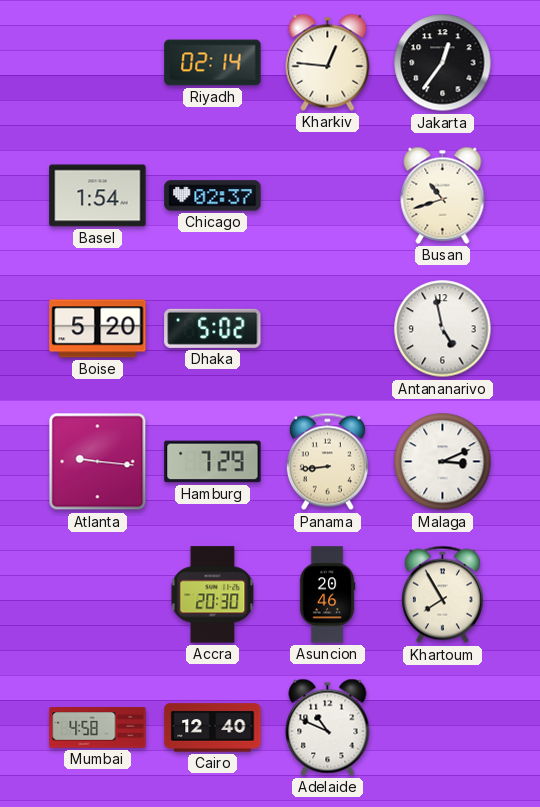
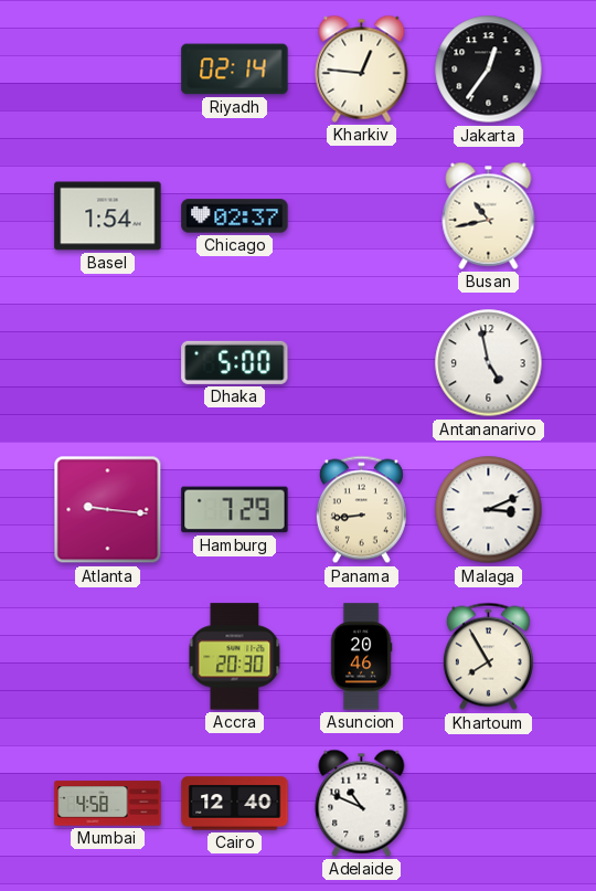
Busan: 10:42 -> 10:43
Boise: 5:20 -> none
Dhaka: 5:02 -> 5:00
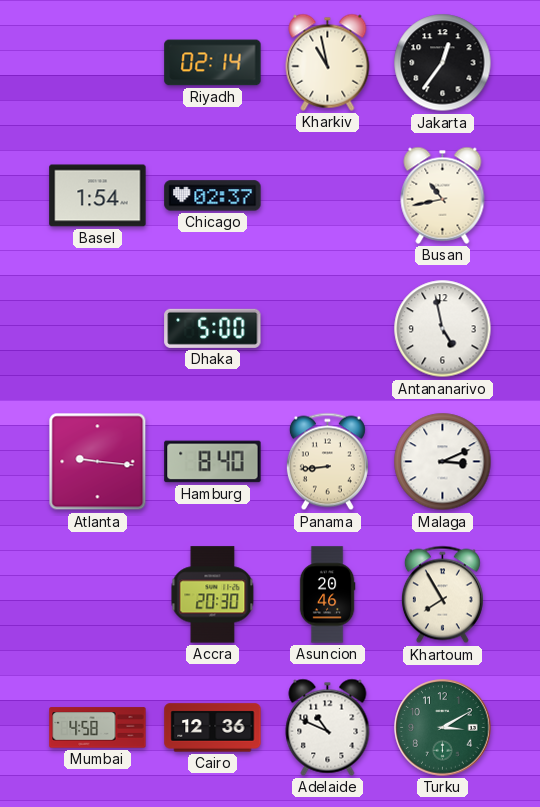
Kharkiv: 12:46 -> 10:58
Hamburg: 7:29 -> 8:40
Cairo: 12:40 -> 12:36
Turku: none -> 3:10
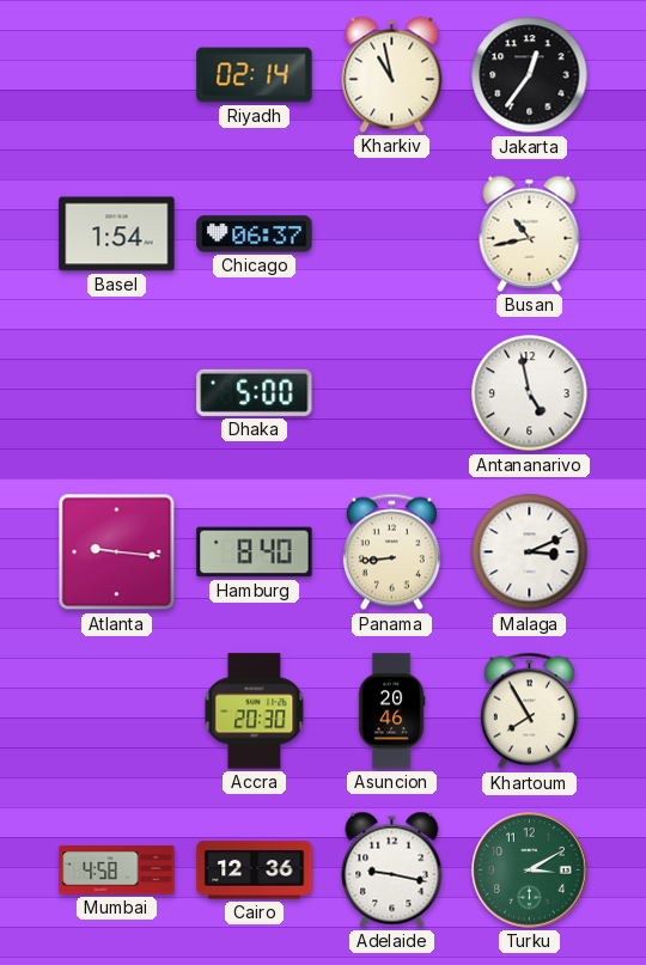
Chicago: 02:37 -> 06:37
Adelaide: 10:49 -> 9:17
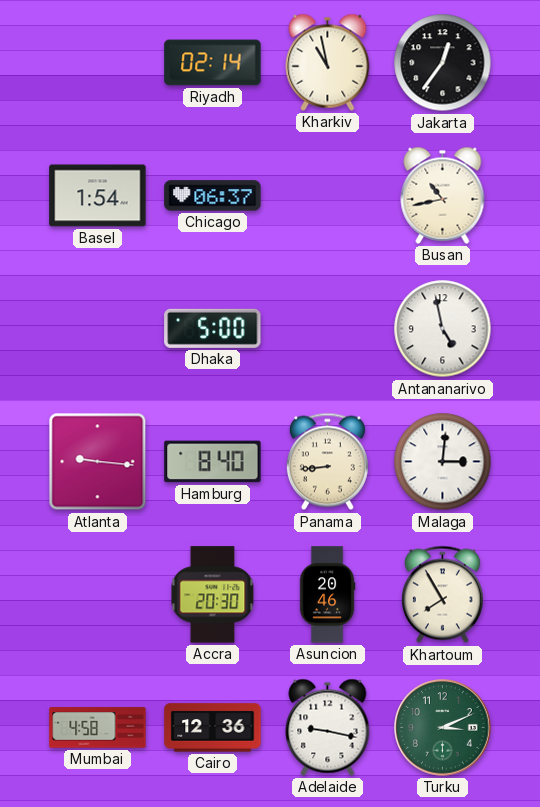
Malaga: 3:11 -> 3:01
Turku: 3:10 -> 3:11
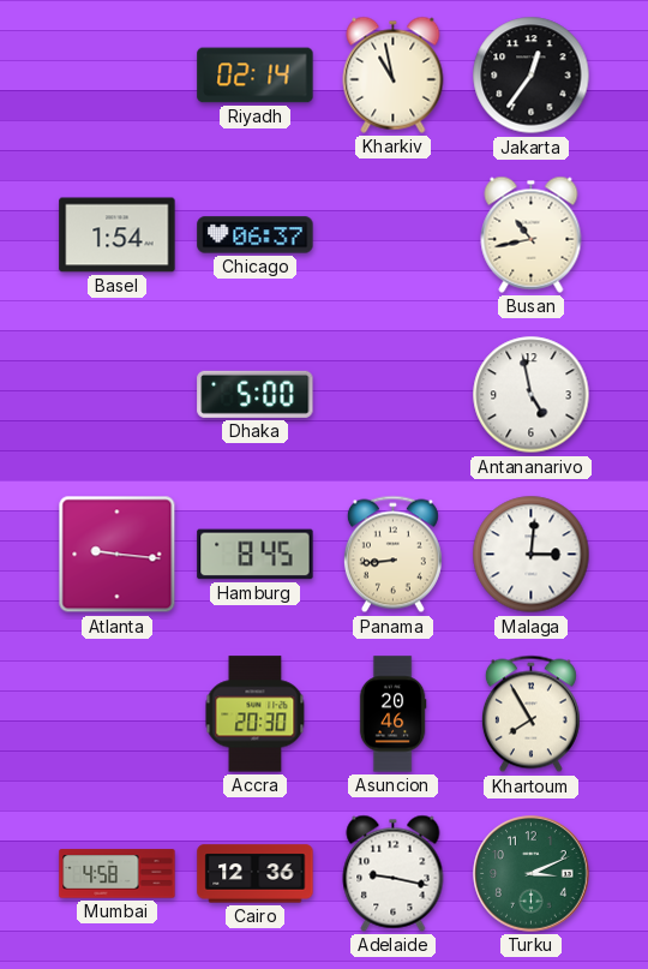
Hamburg: 8:40 -> 8:45
